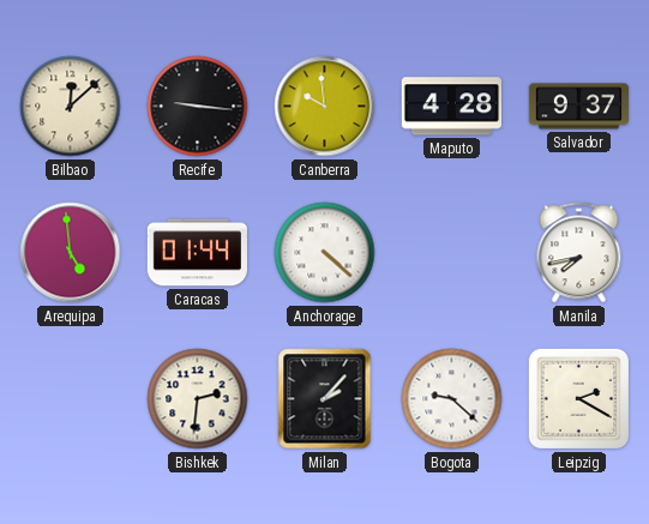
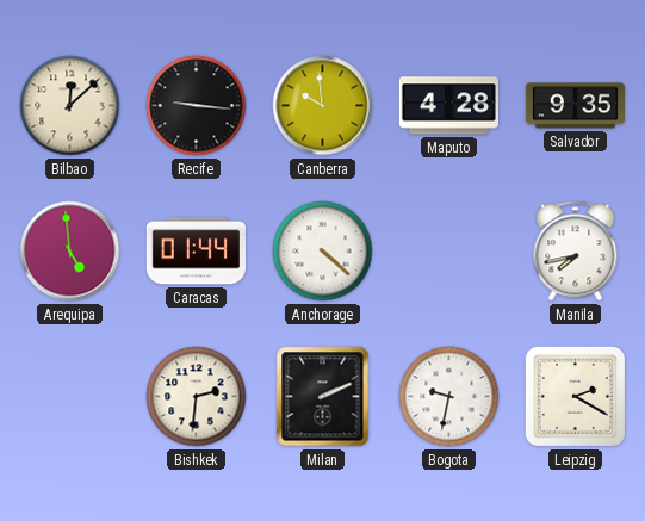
Salvador: 9:37 -> 9:35
Milan: 2:07 -> 2:11
Bogota: 9:22 -> 9:32
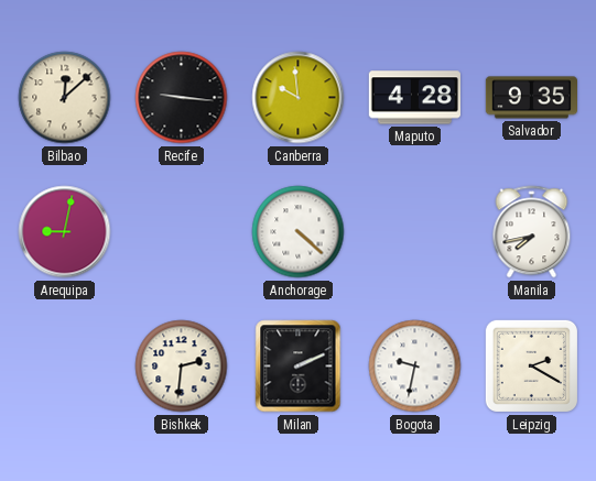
Arequipa: 4:59 -> 9:02
Caracas: 01:44 -> none
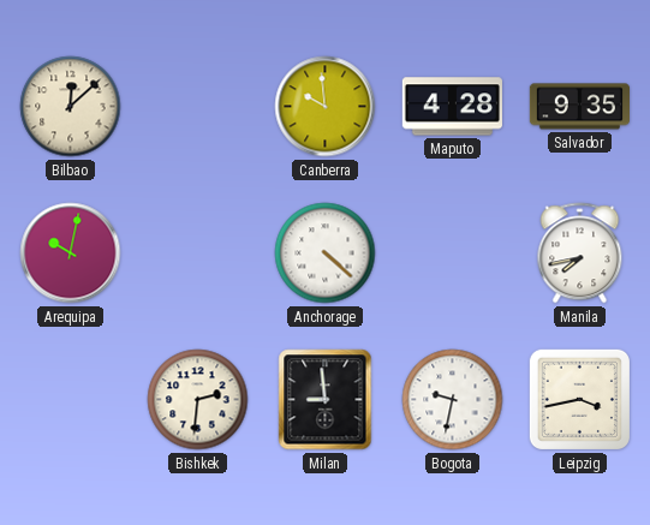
Recife: 9:16 -> none
Arequipa: 9:02 -> 10:02
Milan: 2:11 -> 8:59
Leipzig: 2:20 -> 3:43
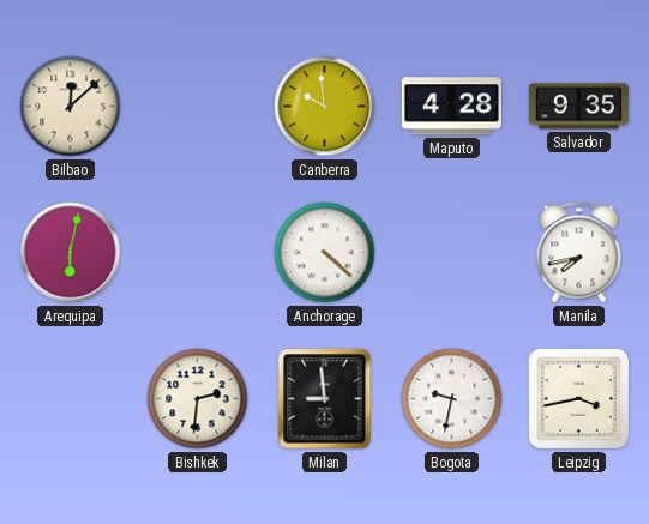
Arequipa: 10:02 -> 6:02
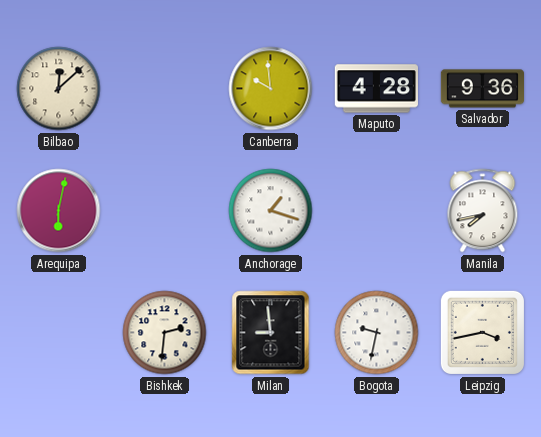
Salvador: 9:35 -> 9:36
Anchorage: 4:22 -> 1:18
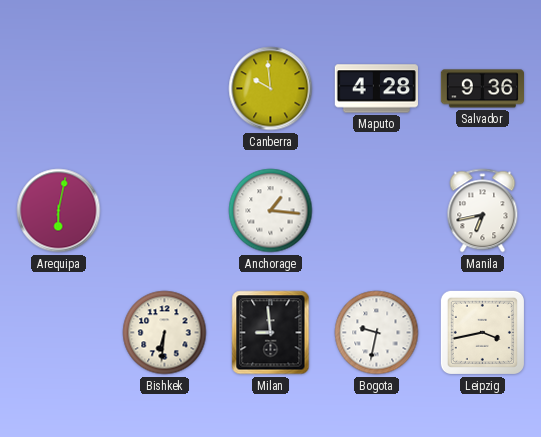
Bilbao: 12:08 -> none
Anchorage: 1:18 -> 1:16
Manila: 7:43 -> 6:43
Bishkek: 2:31 -> 6:31
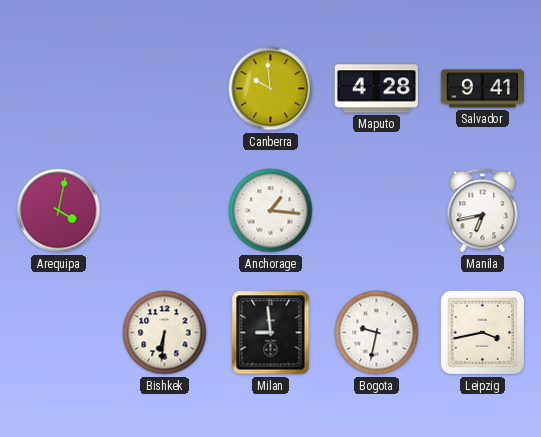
Salvador: 9:36 -> 9:41
Arequipa: 6:02 -> 4:02
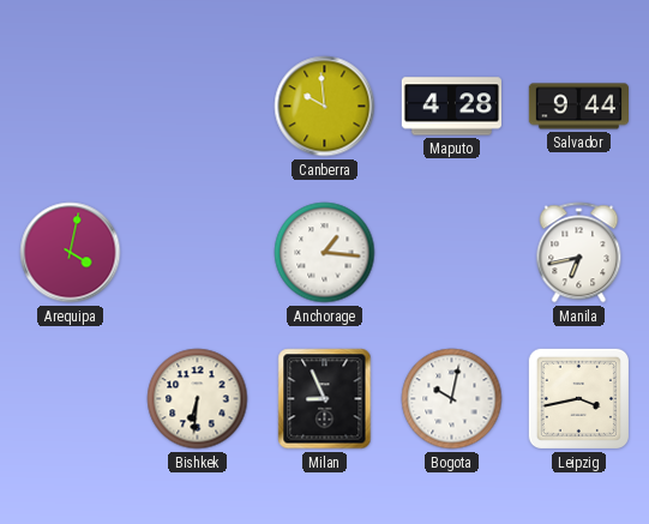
Salvador: 9:41 -> 9:44
Milan: 8:59 -> 8:56
Bogota: 9:32 -> 10:02
